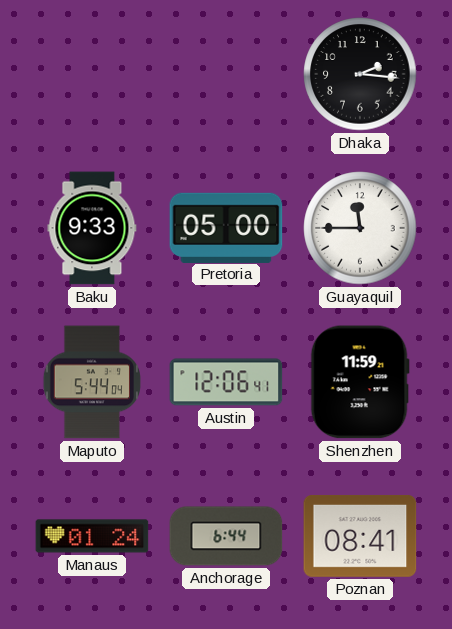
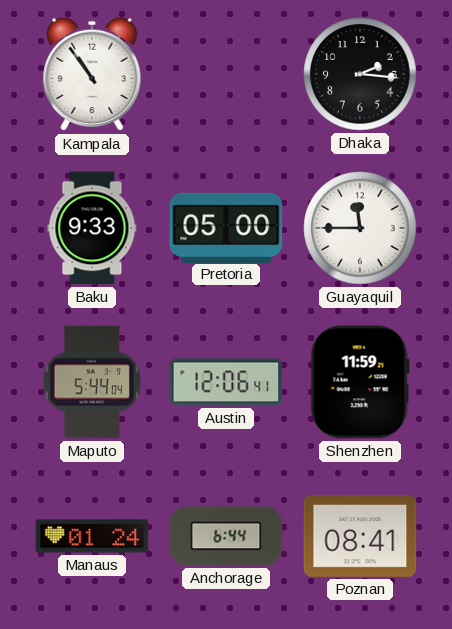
Kampala: none -> 10:54
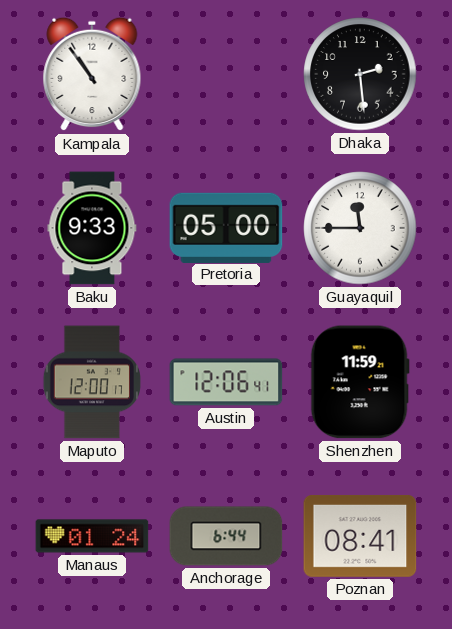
Dhaka: 2:16 -> 2:29
Maputo: 5:44 -> 12:00
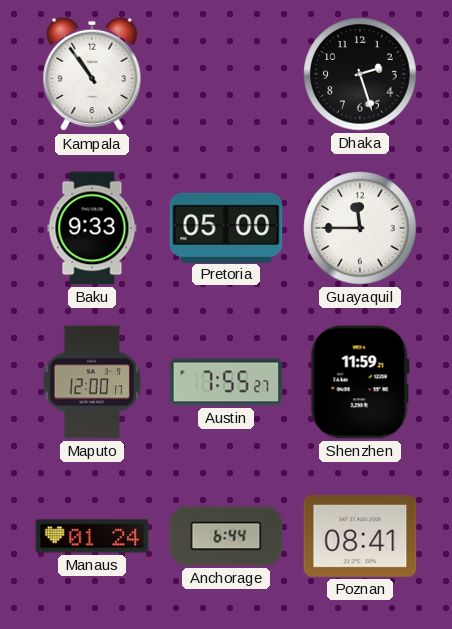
Dhaka: 2:29 -> 2:27
Austin: 12:06 -> 7:55
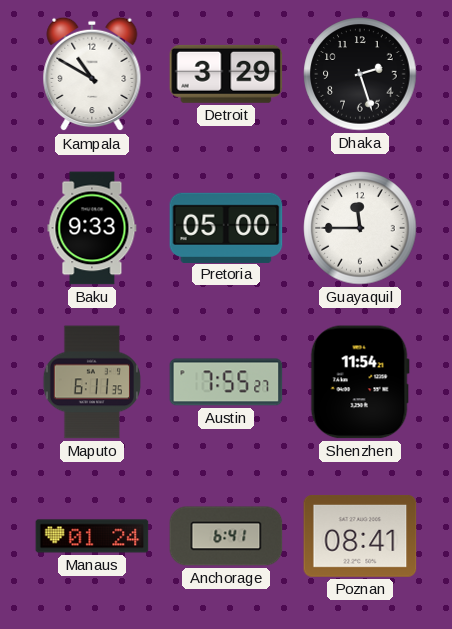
Kampala: 10:54 -> 10:50
Detroit: none -> 3:29
Maputo: 12:00 -> 6:11
Shenzhen: 11:59 -> 11:54
Anchorage: 6:44 -> 6:41
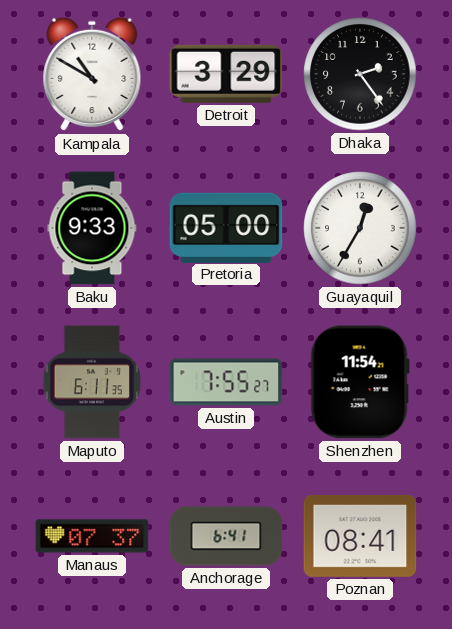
Dhaka: 2:27 -> 2:24
Guayaquil: 11:45 -> 12:35
Manaus: 01:24 -> 07:37
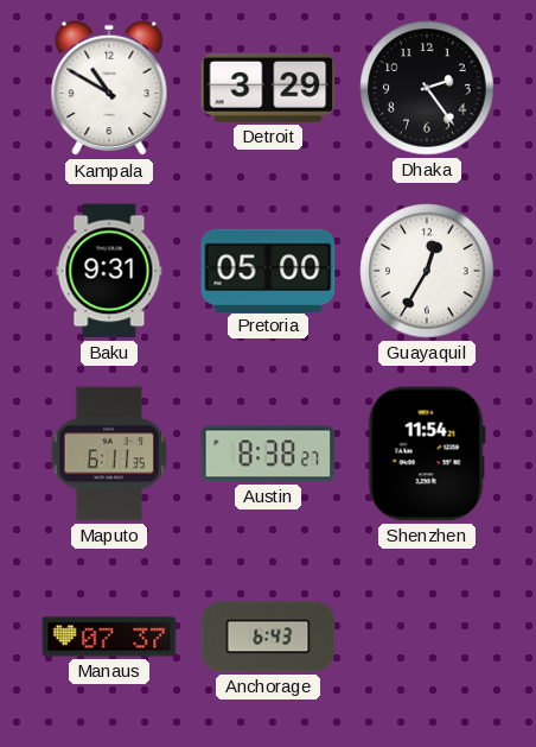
Baku: 9:33 -> 9:31
Austin: 7:55 -> 8:38
Anchorage: 6:41 -> 6:43
Poznan: 08:41 -> none
